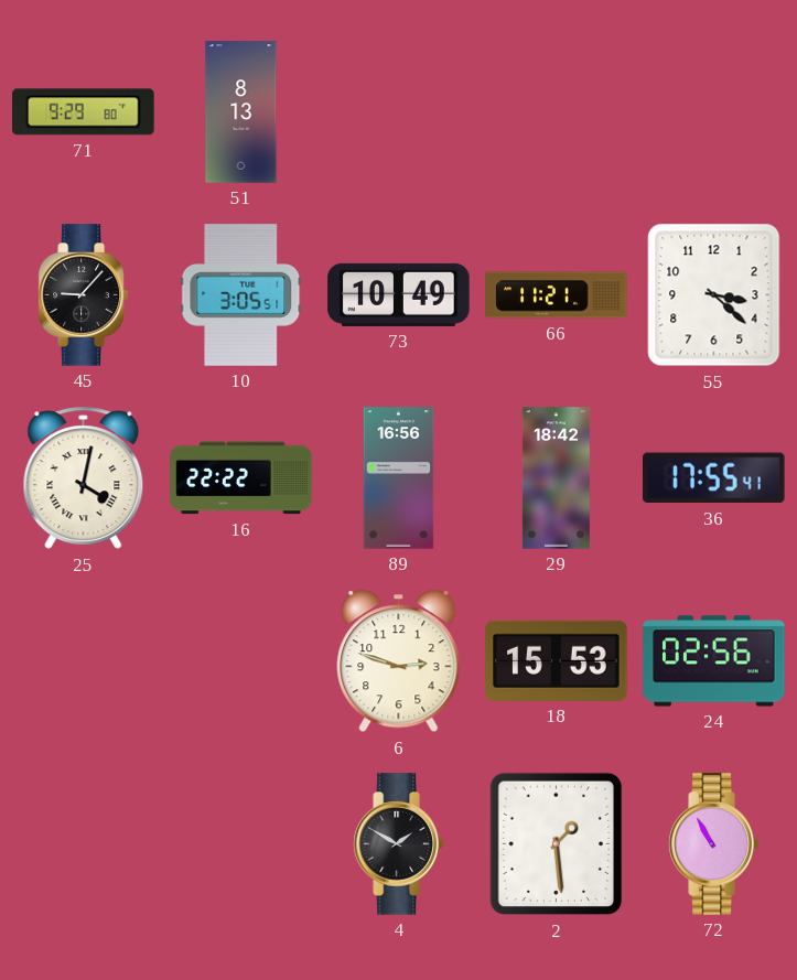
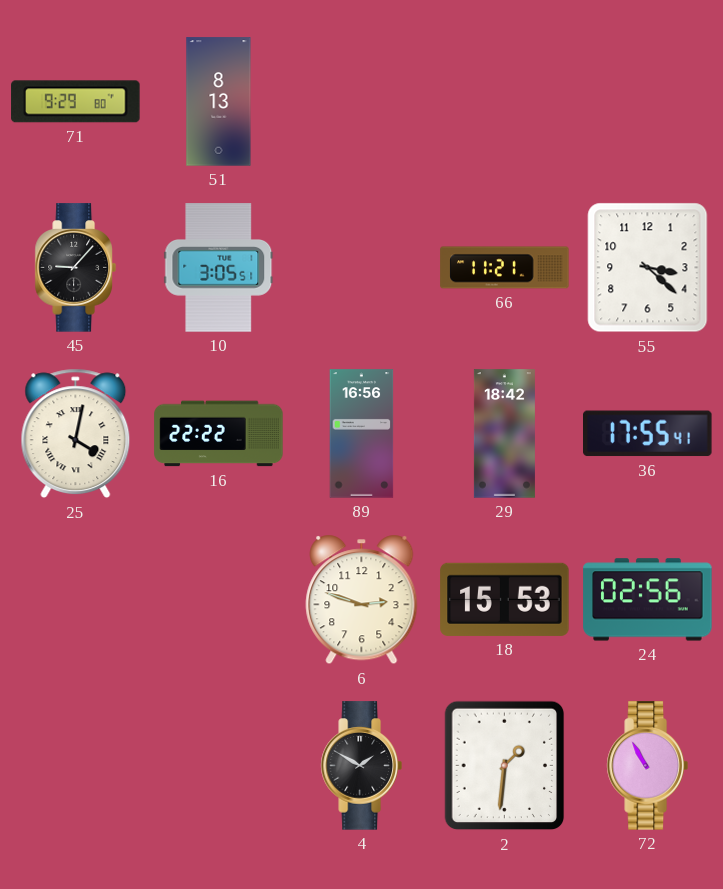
73: 10:49 -> none
2: 1:29 -> 1:31
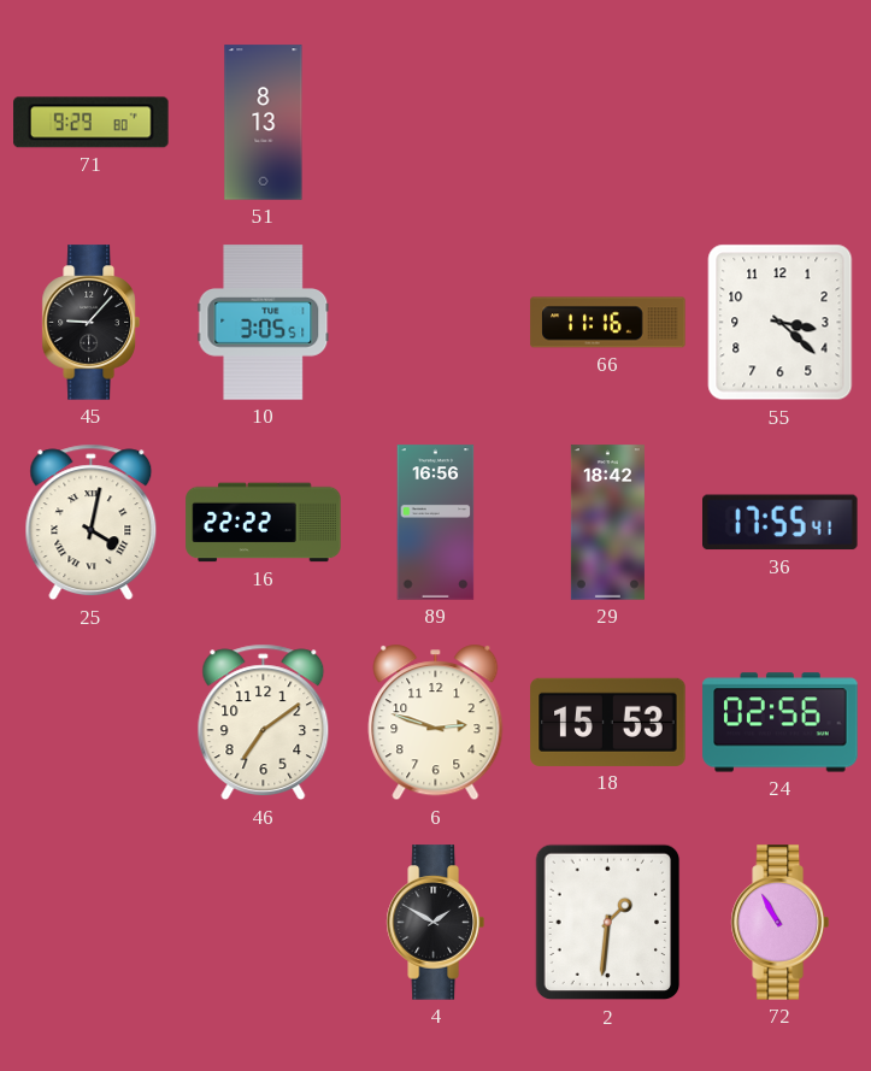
66: 11:21 -> 11:16
46: none -> 7:09
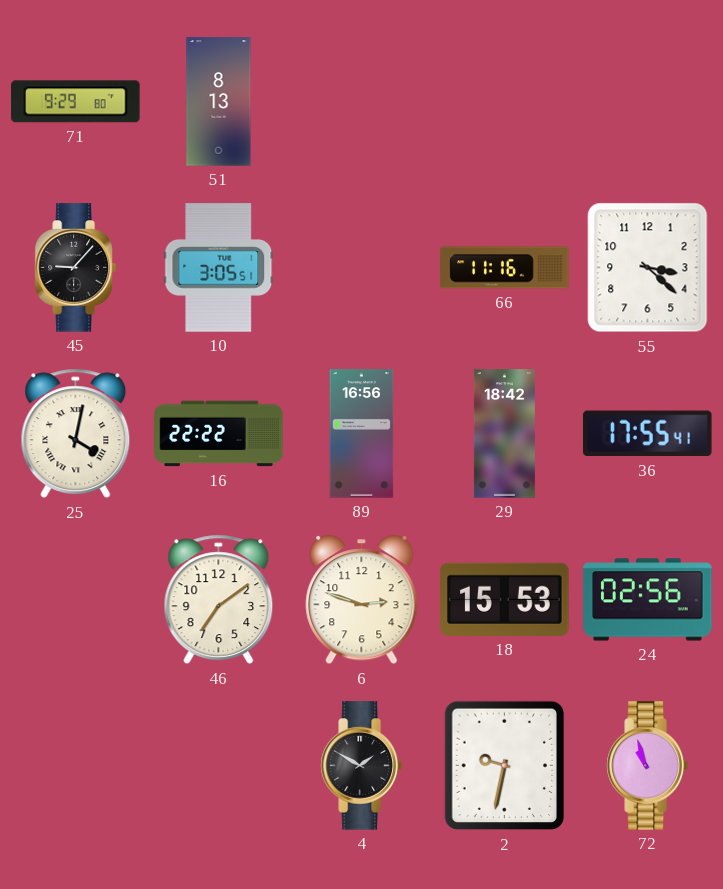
2: 1:31 -> 9:32
72: 10:55 -> 10:57
